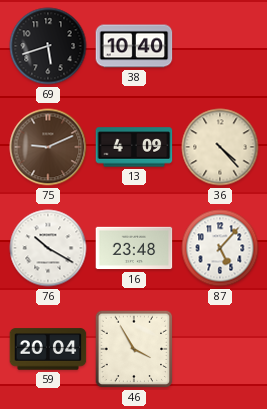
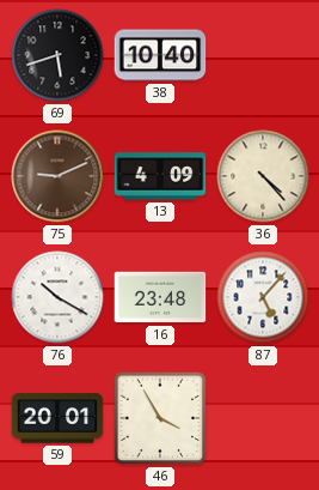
59: 20:04 -> 20:01
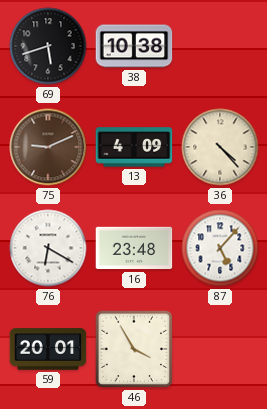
38: 10:40 -> 10:38
76: 10:20 -> 6:20
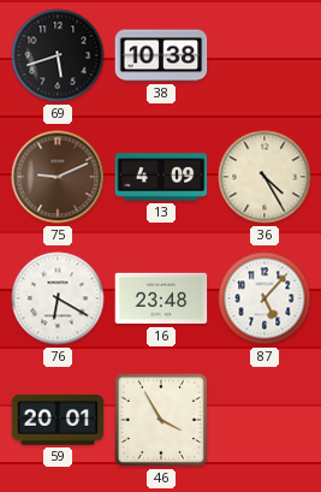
36: 4:23 -> 4:25
